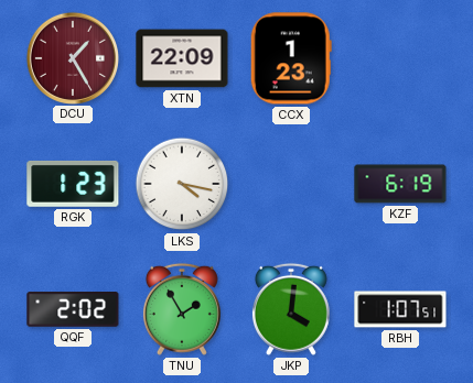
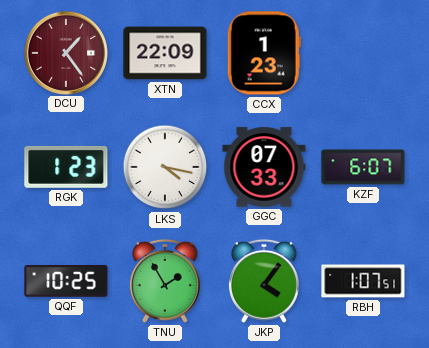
DCU: 1:25 -> 1:24
GGC: none -> 07:33
KZF: 6:19 -> 6:07
QQF: 2:02 -> 10:25
JKP: 4:01 -> 4:06
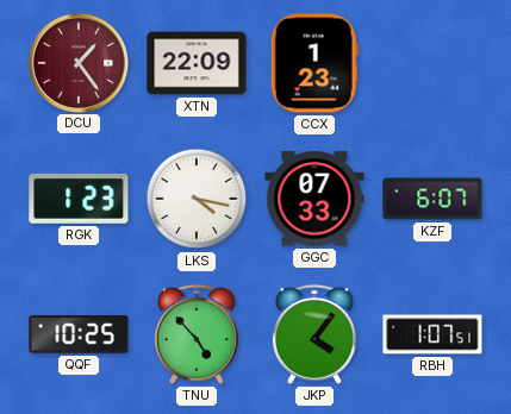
TNU: 1:55 -> 4:53
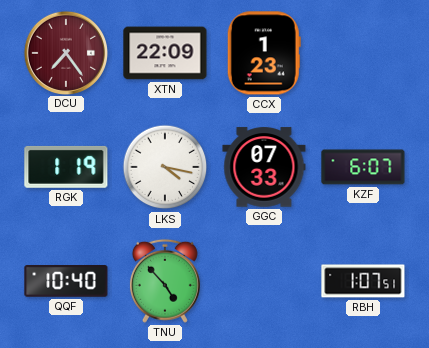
DCU: 1:24 -> 7:24
RGK: 1:23 -> 1:19
QQF: 10:25 -> 10:40
JKP: 4:06 -> none
